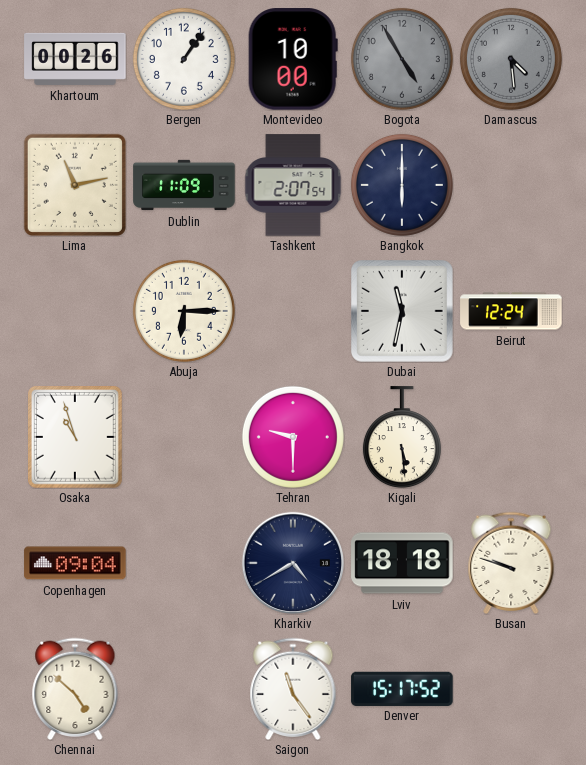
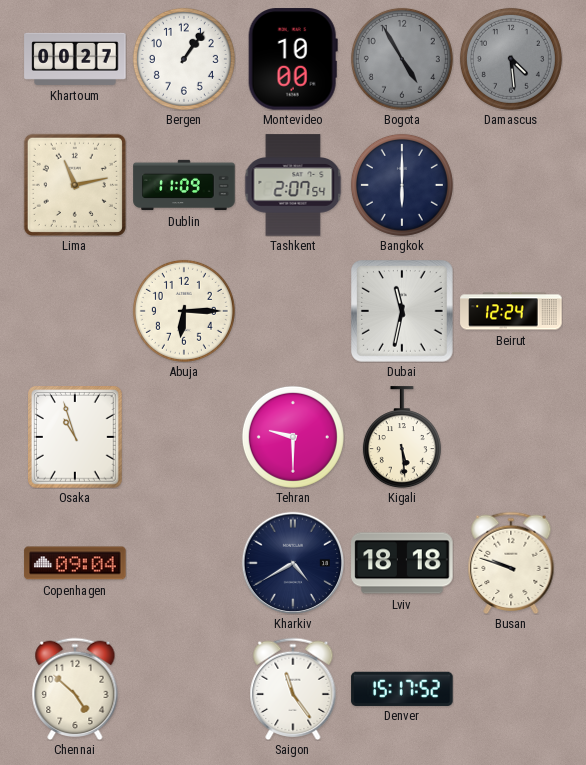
Khartoum: 00:26 -> 00:27
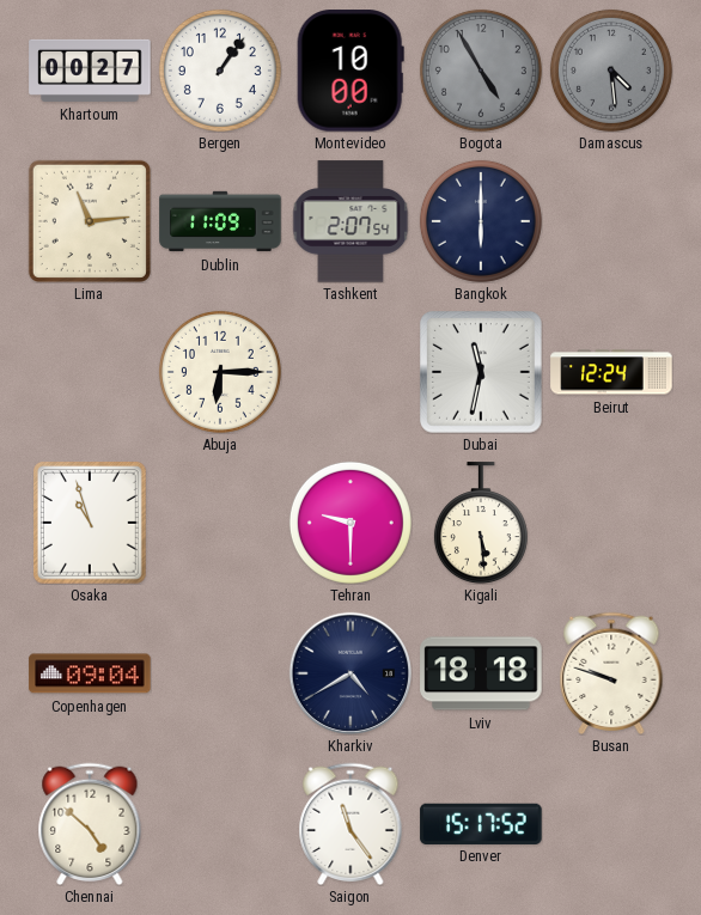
Lima: 11:13 -> 11:14
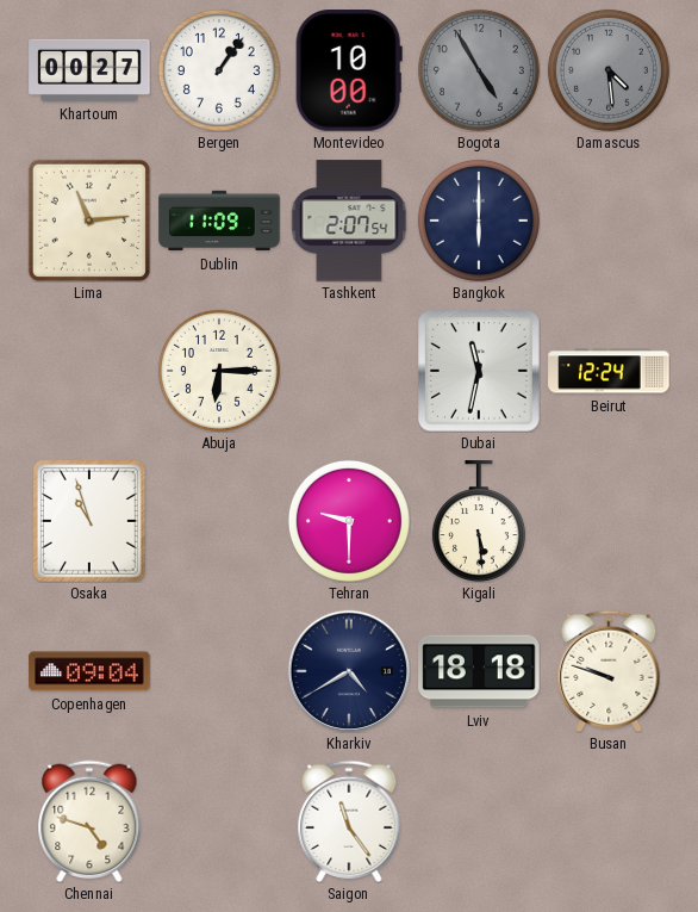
Chennai: 4:52 -> 4:48
Denver: 15:17 -> none
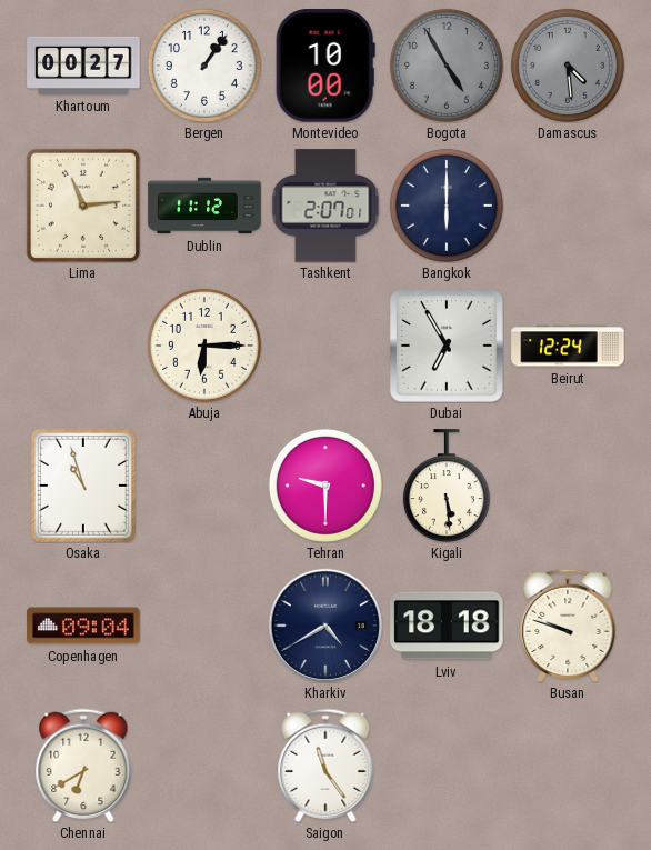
Dublin: 11:09 -> 11:12
Tashkent: 2:07:54 -> 2:07:01
Dubai: 11:32 -> 6:55
Chennai: 4:48 -> 6:40
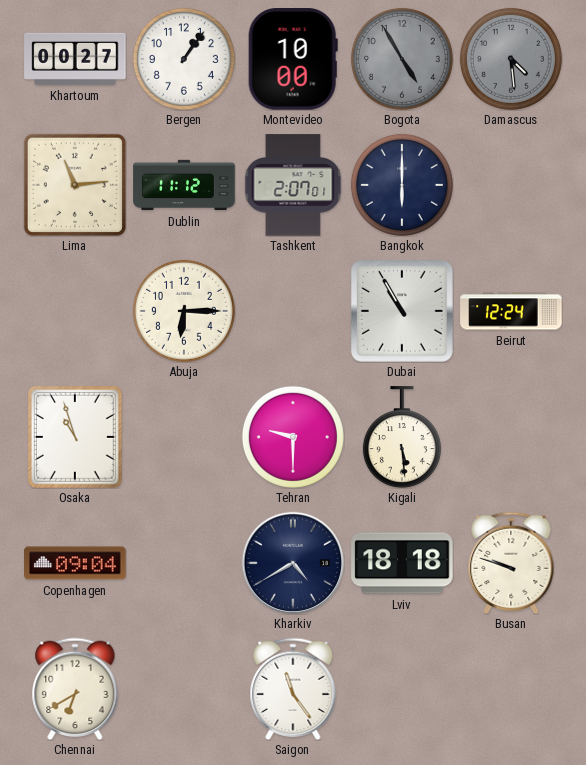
Dubai: 6:55 -> 10:55
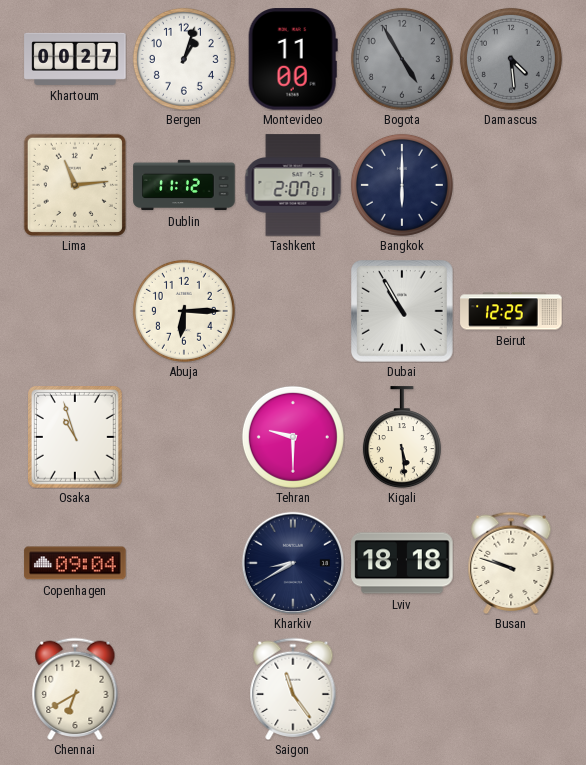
Bergen: 1:06 -> 1:03
Montevideo: 10:00 -> 11:00
Beirut: 12:24 -> 12:25
Kharkiv: 4:40 -> 8:40
